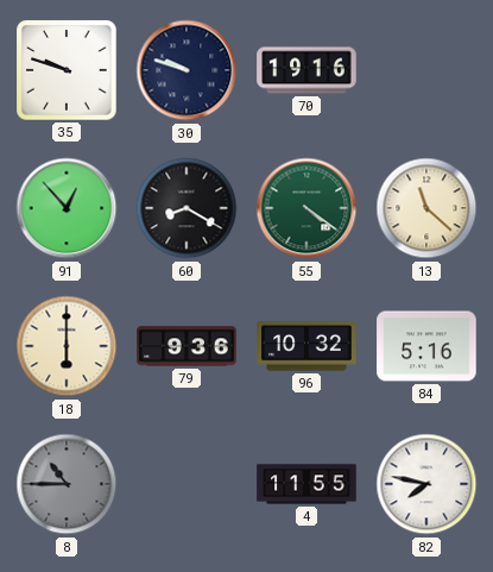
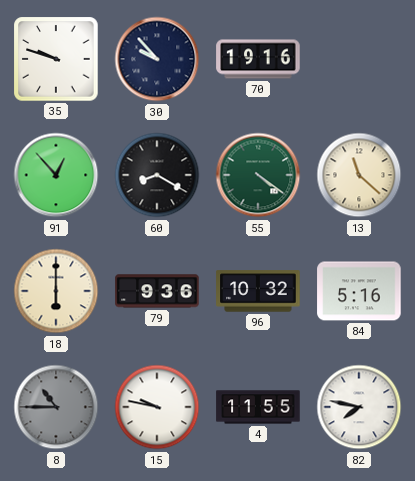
30: 9:48 -> 9:53
15: none -> 9:47
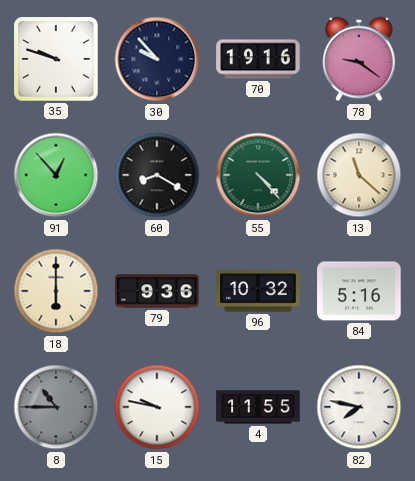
78: none -> 9:21
55: 4:21 -> 4:23
